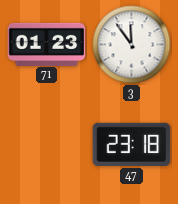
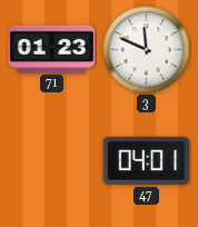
3: 11:54 -> 11:49
47: 23:18 -> 04:01
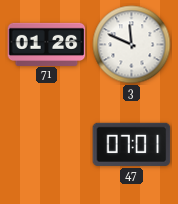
71: 01:23 -> 01:26
47: 04:01 -> 07:01
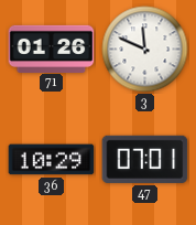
36: none -> 10:29
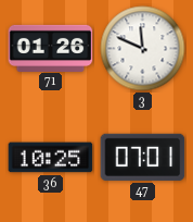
36: 10:29 -> 10:25
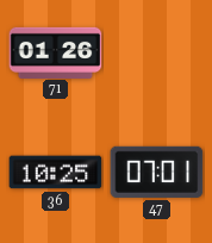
3: 11:49 -> none
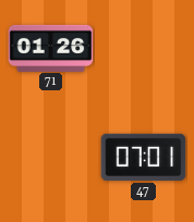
36: 10:25 -> none
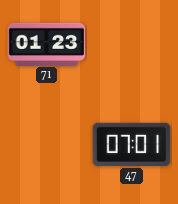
71: 01:26 -> 01:23
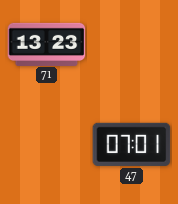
71: 01:23 -> 13:23
